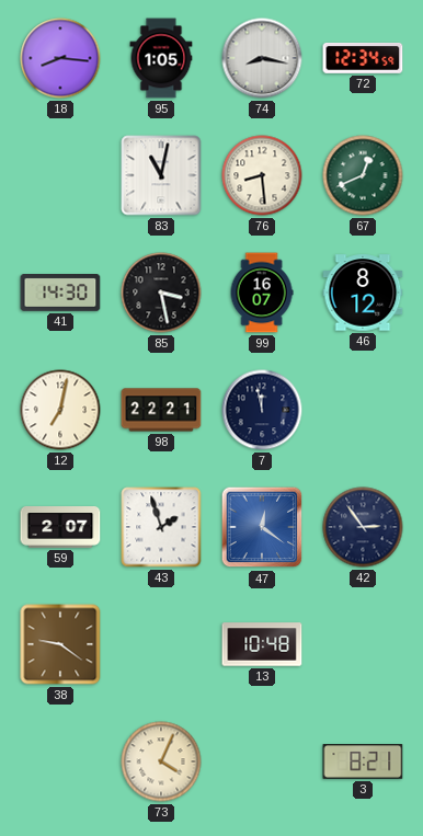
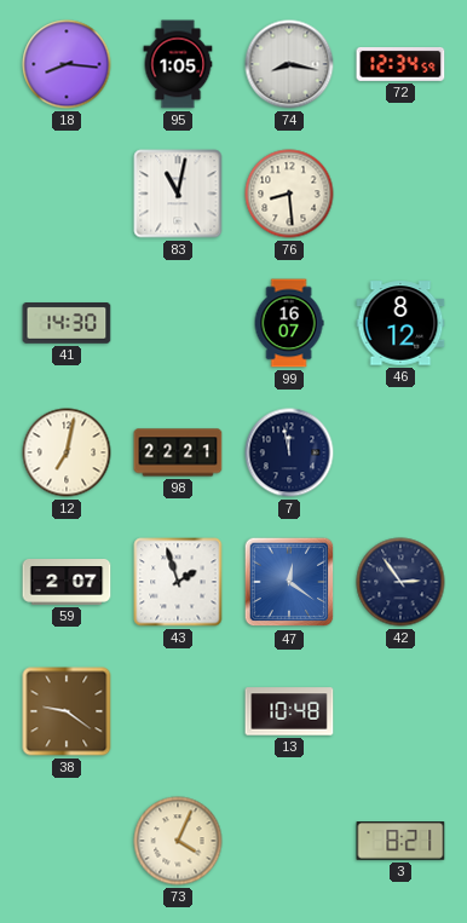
67: 12:41 -> none
85: 3:28 -> none
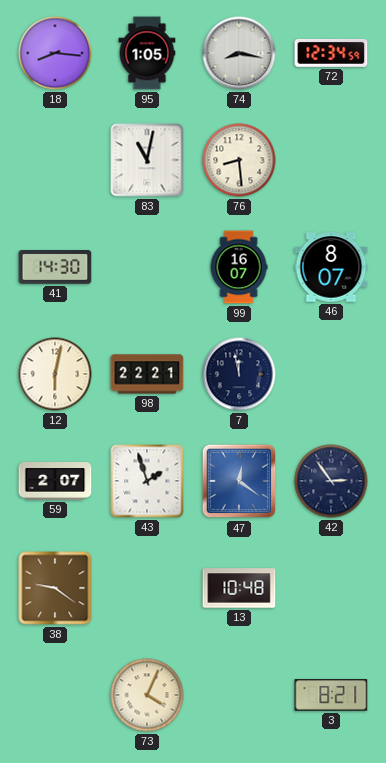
46: 8:12 -> 8:07
12: 7:02 -> 6:02
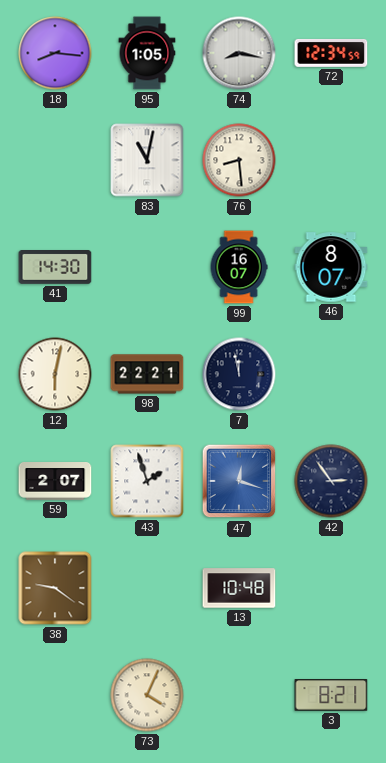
47: 12:21 -> 12:18
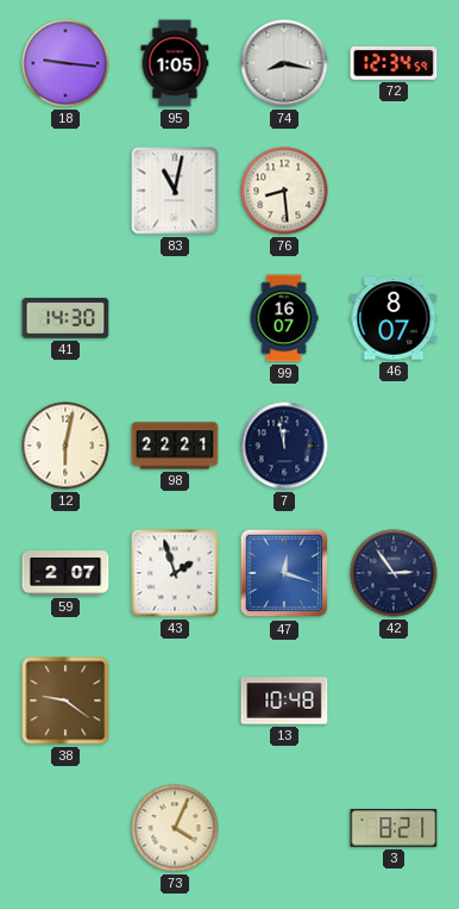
18: 8:16 -> 9:16
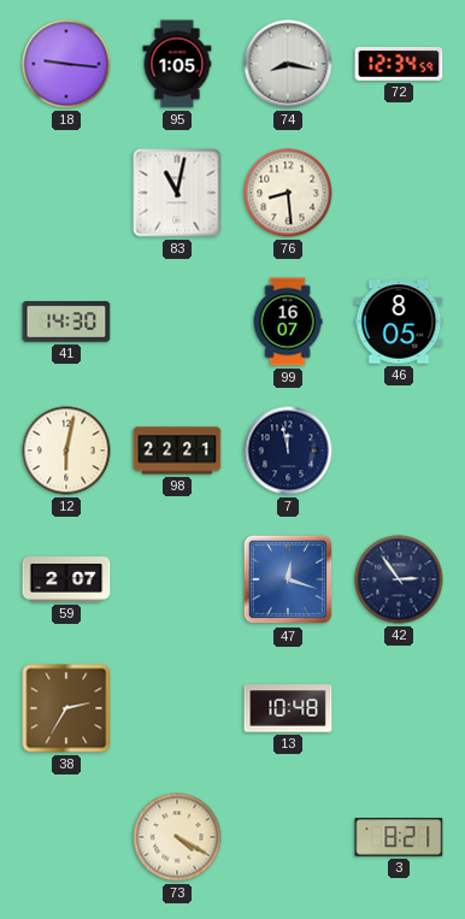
46: 8:07 -> 8:05
43: 1:57 -> none
38: 9:21 -> 2:35
73: 4:04 -> 4:20
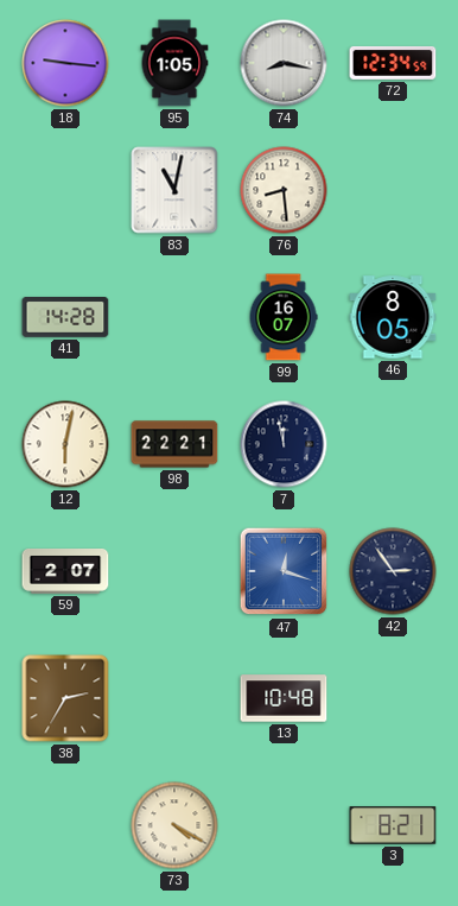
41: 14:30 -> 14:28
